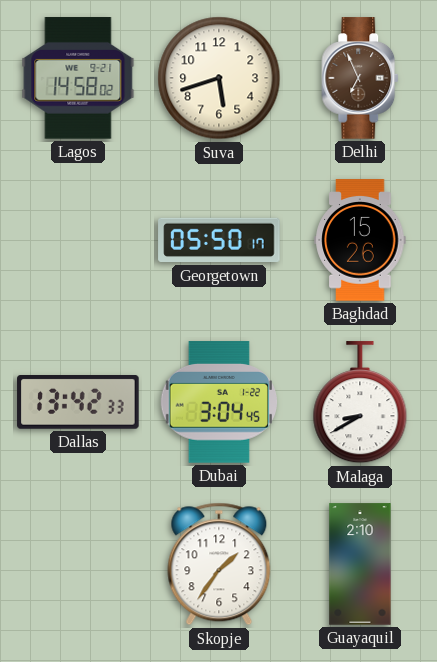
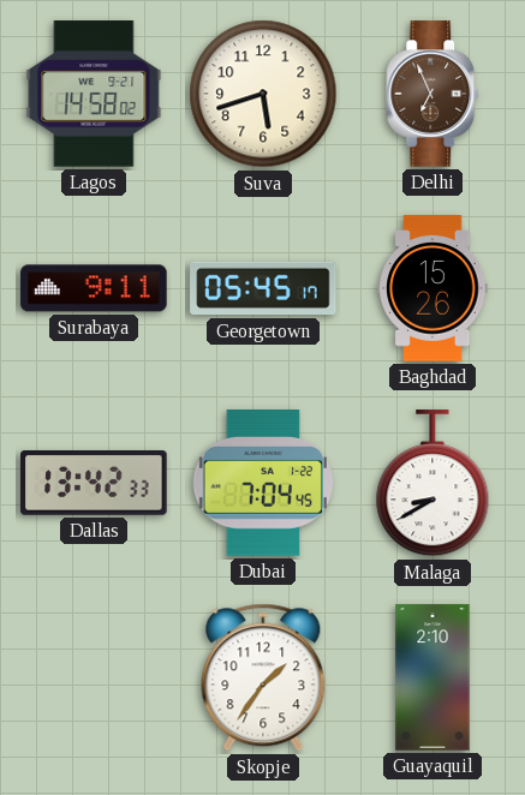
Surabaya: none -> 9:11
Georgetown: 05:50 -> 05:45
Dubai: 3:04 -> 7:04
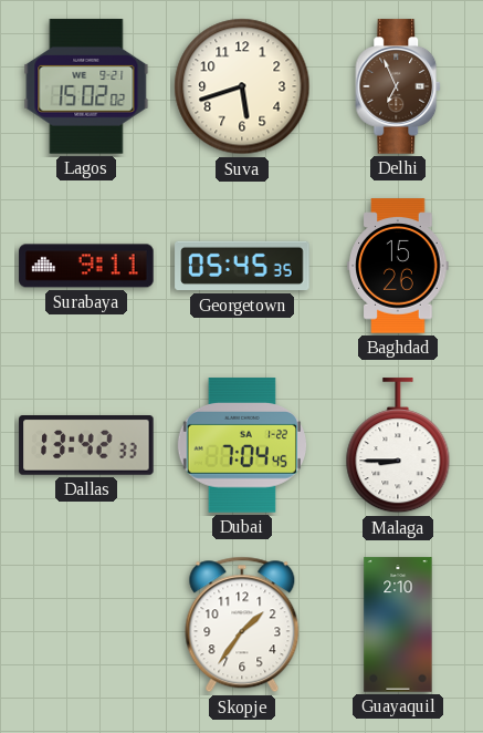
Lagos: 14:58 -> 15:02
Georgetown: 05:45:17 -> 05:45:35
Malaga: 8:40 -> 8:45
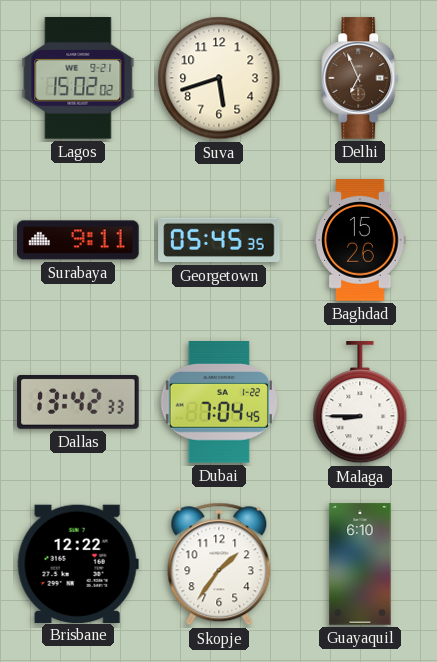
Brisbane: none -> 12:22
Guayaquil: 2:10 -> 6:10
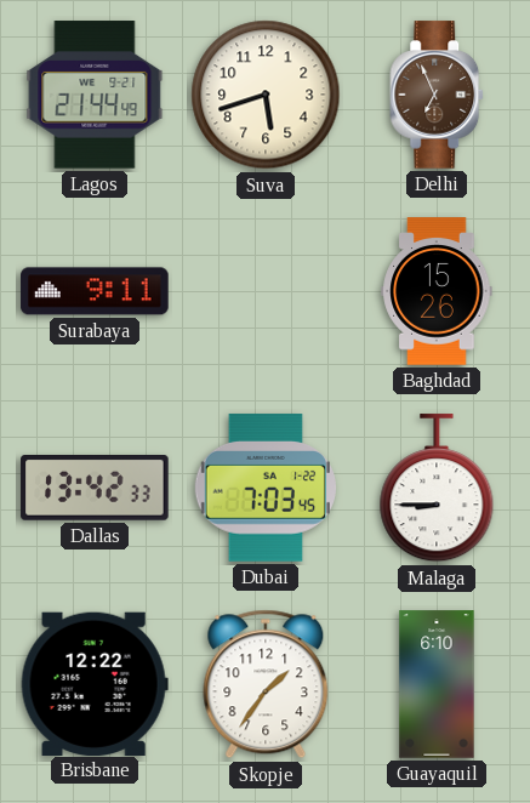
Lagos: 15:02 -> 21:44
Georgetown: 05:45 -> none
Dubai: 7:04 -> 7:03
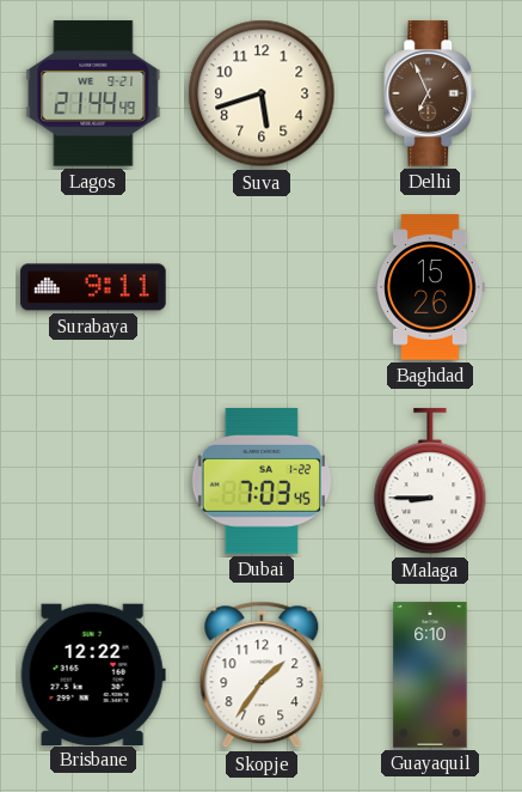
Dallas: 13:42 -> none
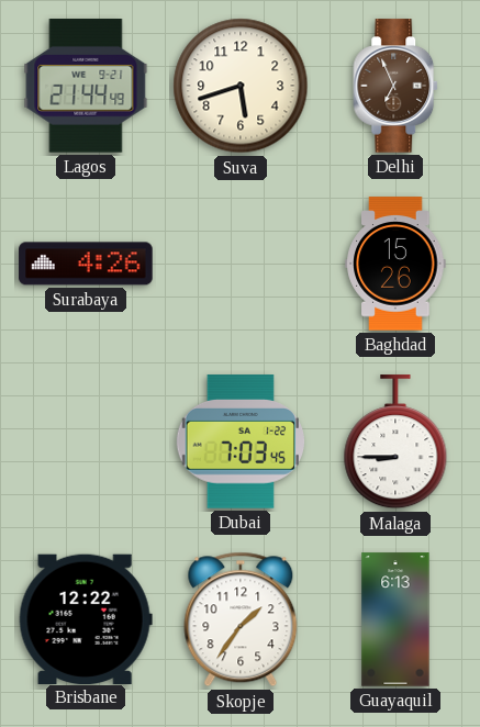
Surabaya: 9:11 -> 4:26
Guayaquil: 6:10 -> 6:13
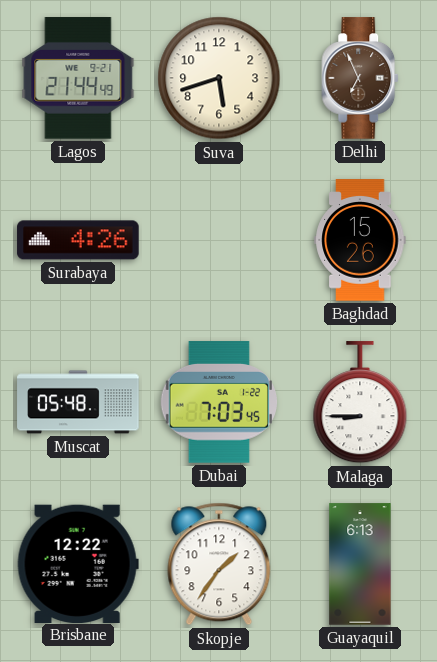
Muscat: none -> 05:48
